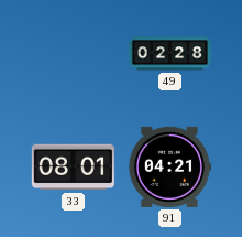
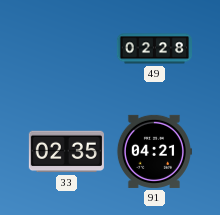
33: 08:01 -> 02:35
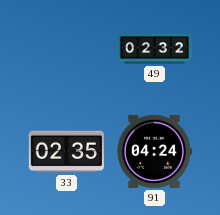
49: 02:28 -> 02:32
91: 04:21 -> 04:24
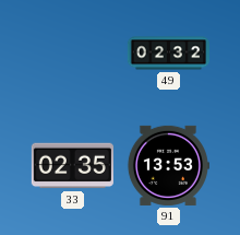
91: 04:24 -> 13:53
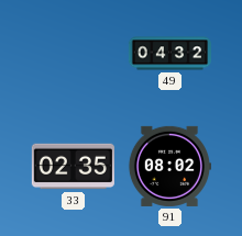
49: 02:32 -> 04:32
91: 13:53 -> 08:02
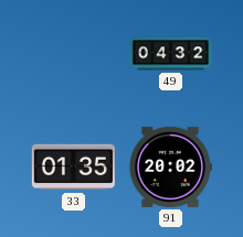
33: 02:35 -> 01:35
91: 08:02 -> 20:02
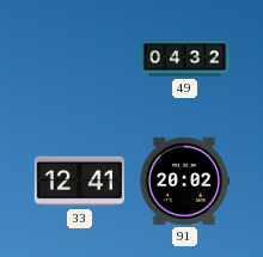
33: 01:35 -> 12:41
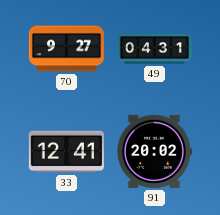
70: none -> 9:27
49: 04:32 -> 04:31
